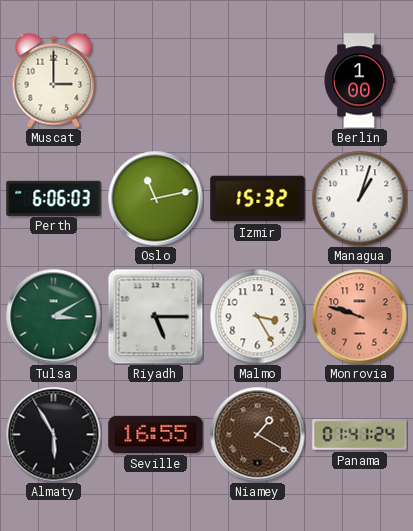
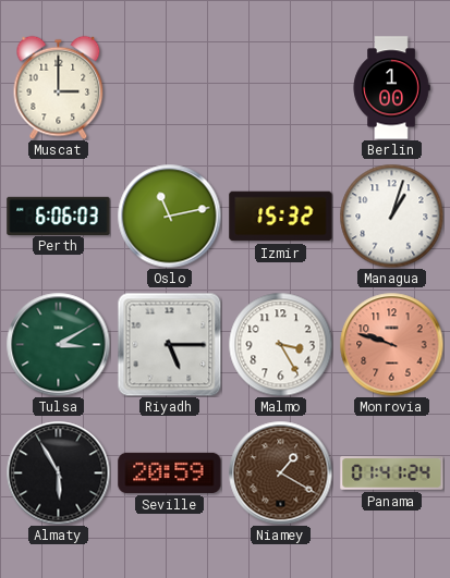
Seville: 16:55 -> 20:59
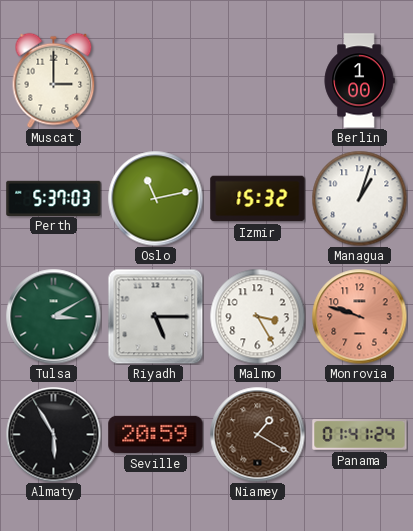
Perth: 6:06 -> 5:37
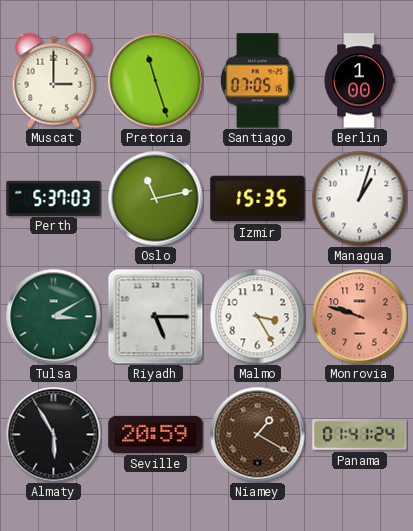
Pretoria: none -> 11:27
Santiago: none -> 07:05
Izmir: 15:32 -> 15:35
